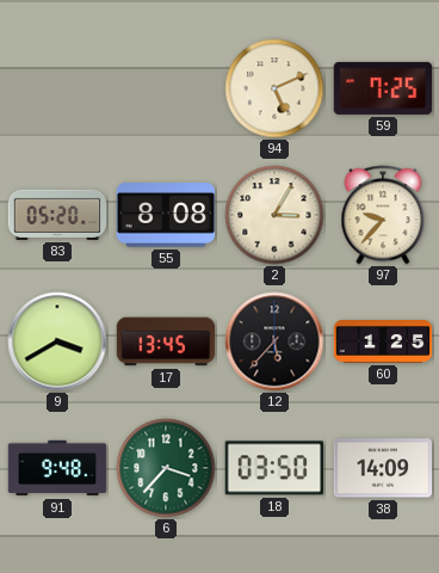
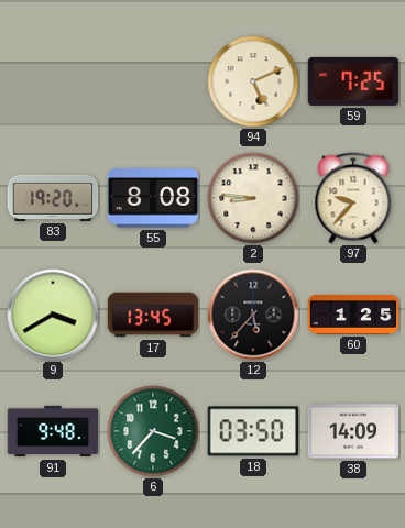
83: 05:20 -> 19:20
2: 3:05 -> 8:46
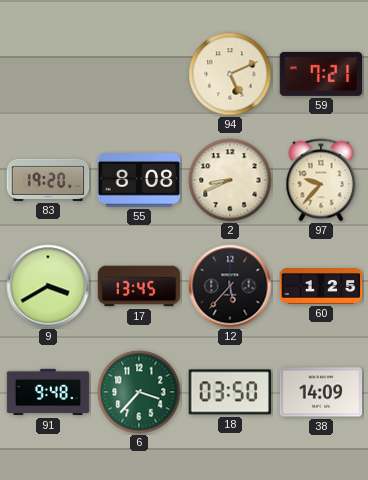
59: 7:25 -> 7:21
2: 8:46 -> 8:41
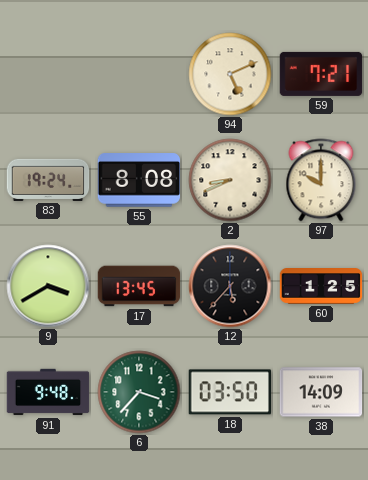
83: 19:20 -> 19:24
97: 9:37 -> 10:00
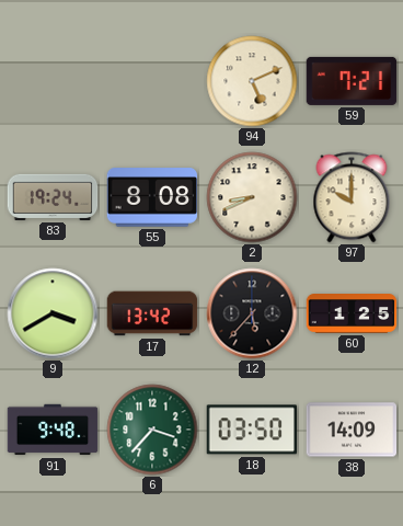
17: 13:45 -> 13:42
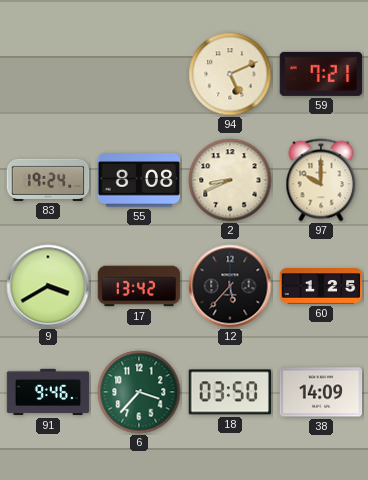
91: 9:48 -> 9:46
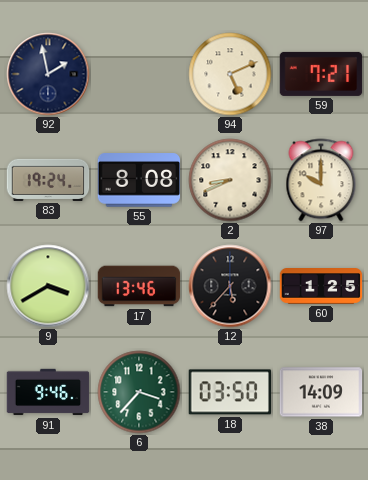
92: none -> 1:58
17: 13:42 -> 13:46
